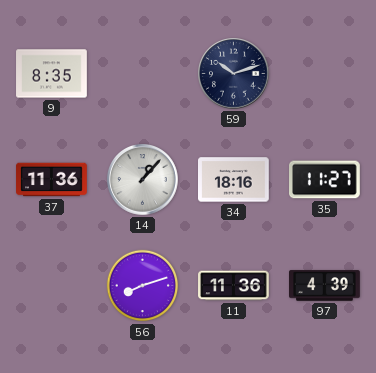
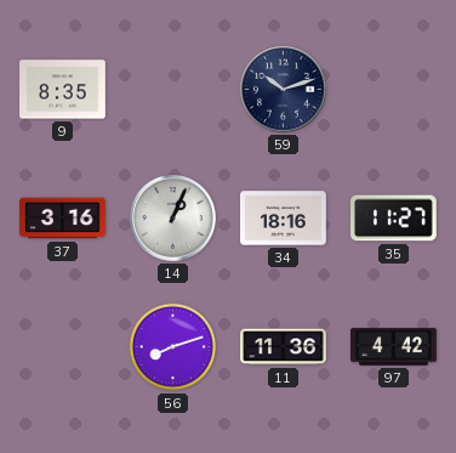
37: 11:36 -> 3:16
14: 1:07 -> 1:04
97: 4:39 -> 4:42
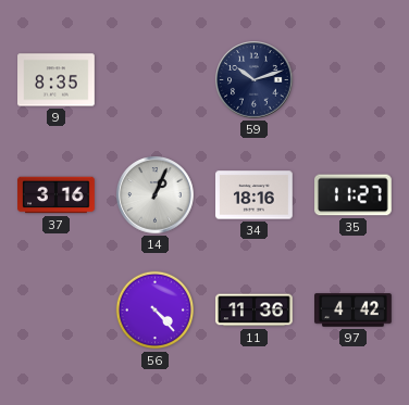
56: 8:12 -> 4:23
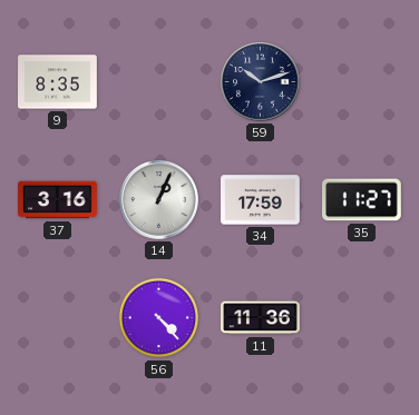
34: 18:16 -> 17:59
97: 4:42 -> none
